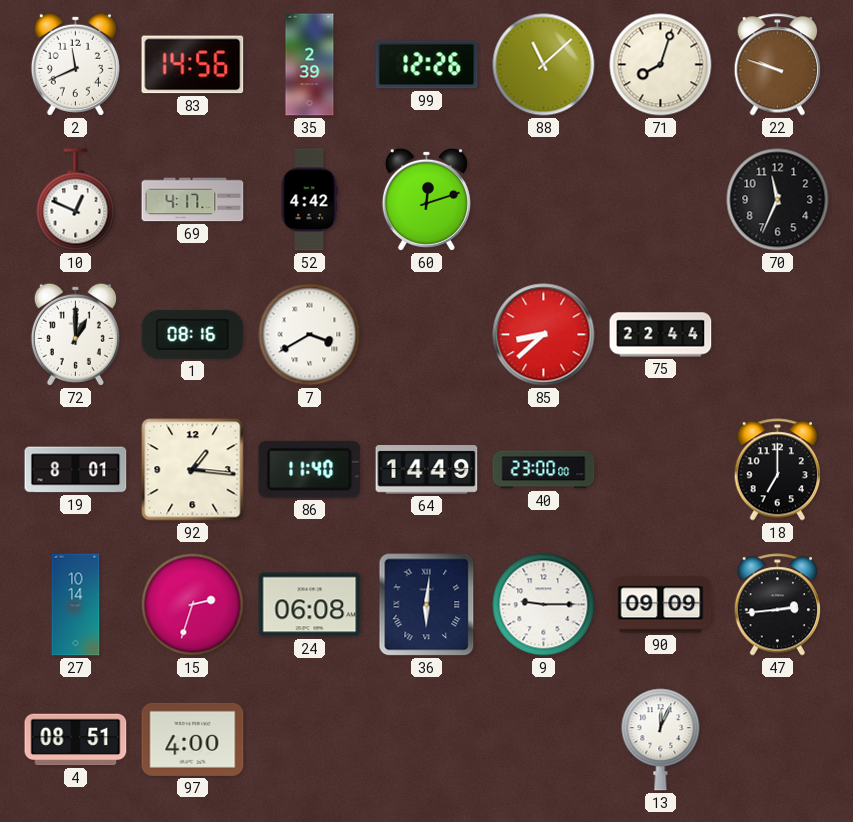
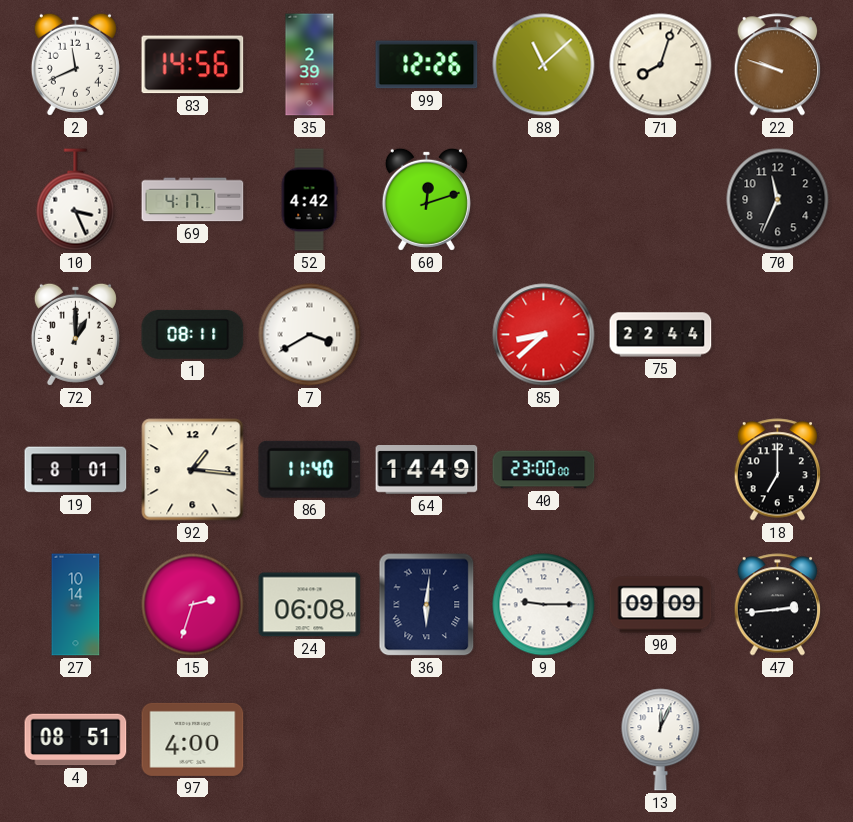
10: 12:49 -> 3:26
1: 08:16 -> 08:11
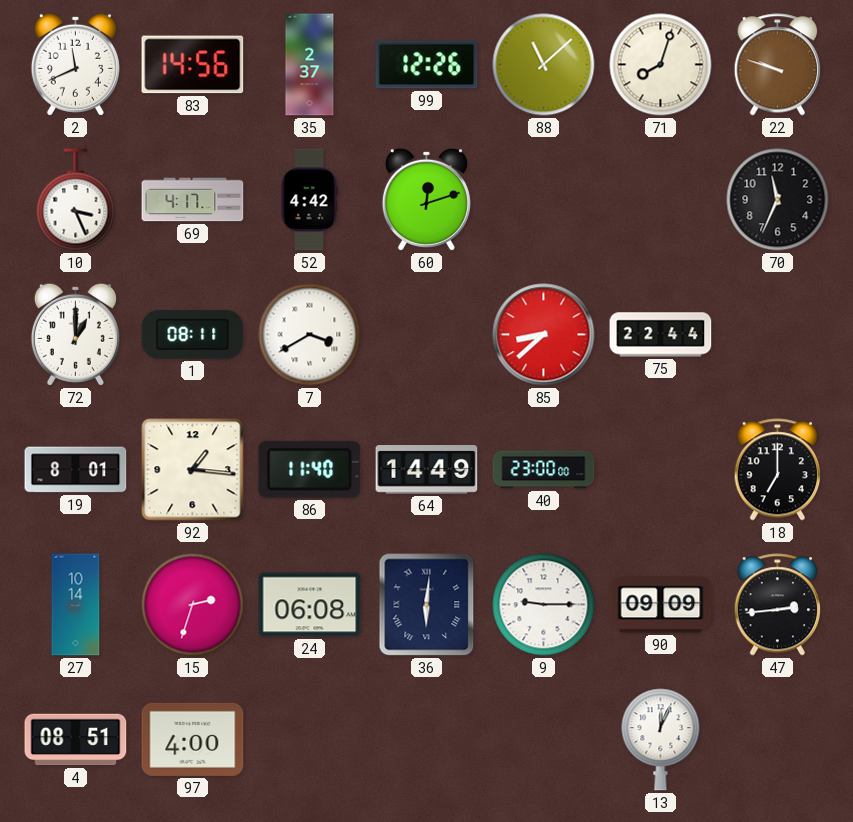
35: 2:39 -> 2:37
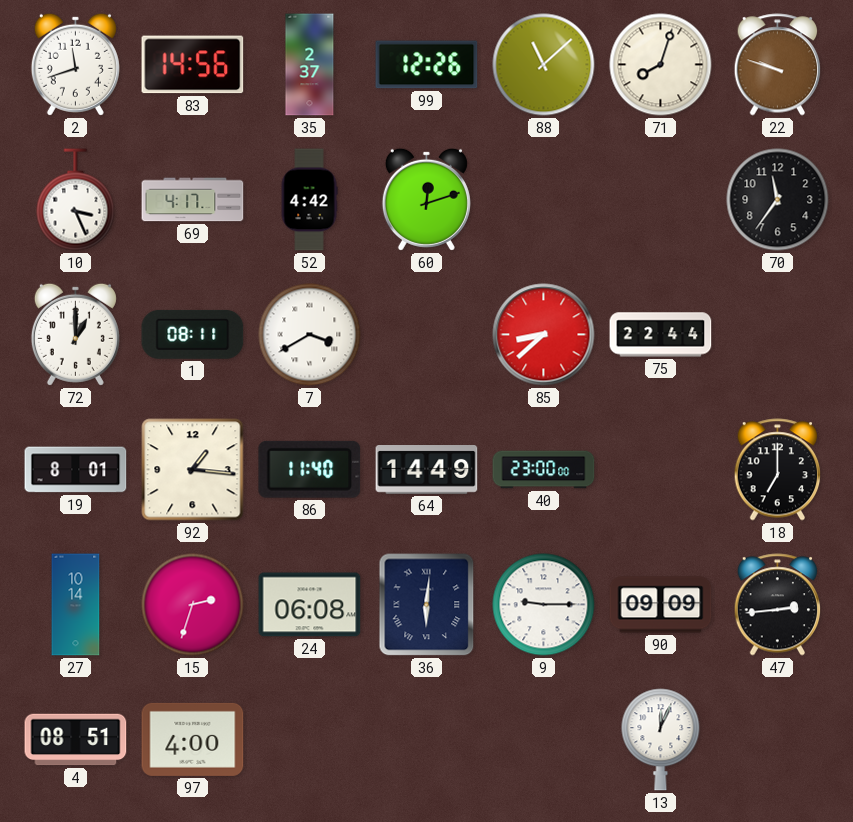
2: 11:41 -> 11:42
70: 11:34 -> 11:36
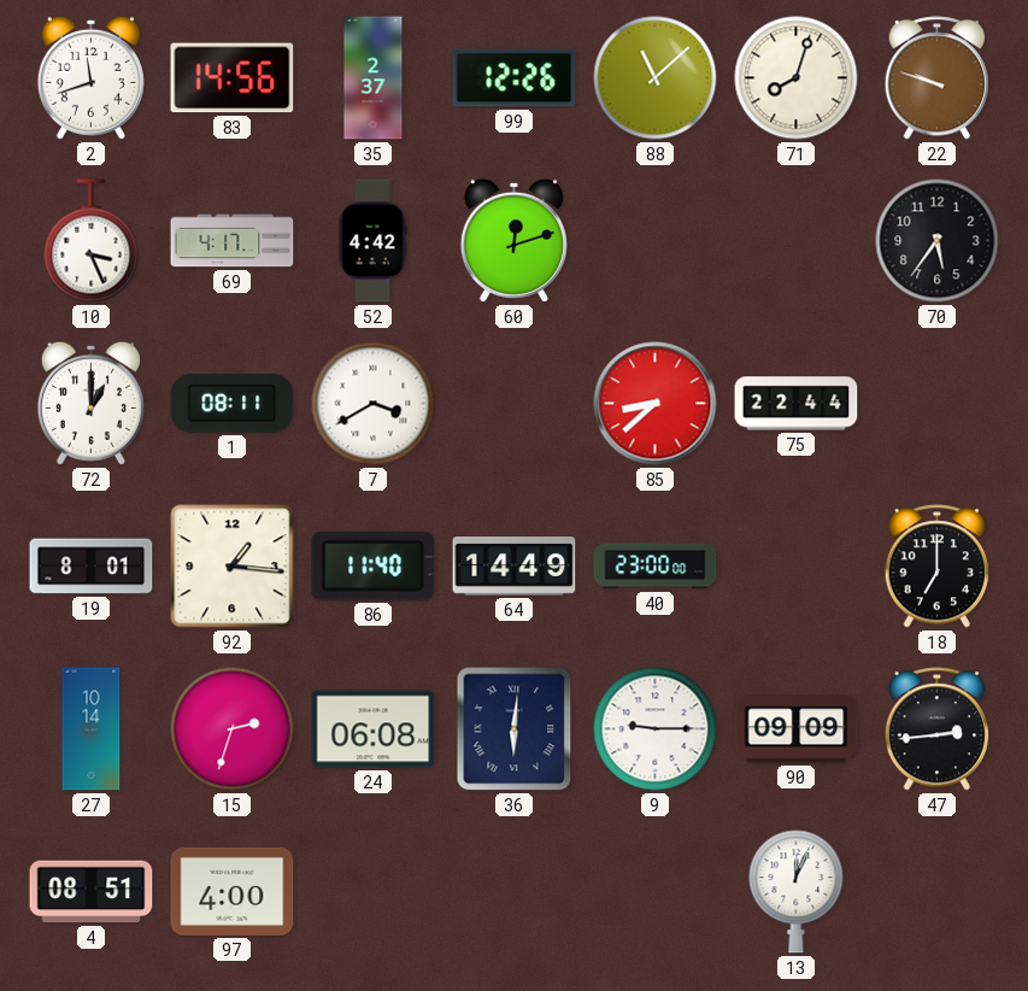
70: 11:36 -> 5:36
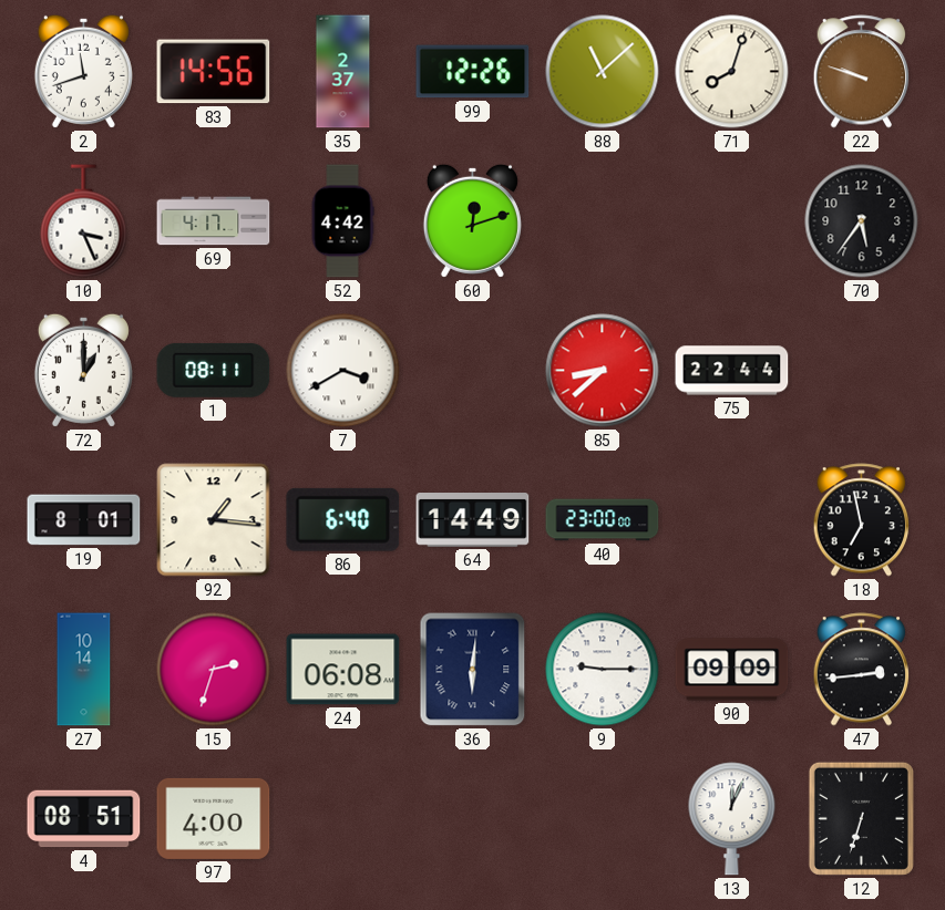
86: 11:40 -> 6:40
18: 7:00 -> 6:58
12: none -> 6:33
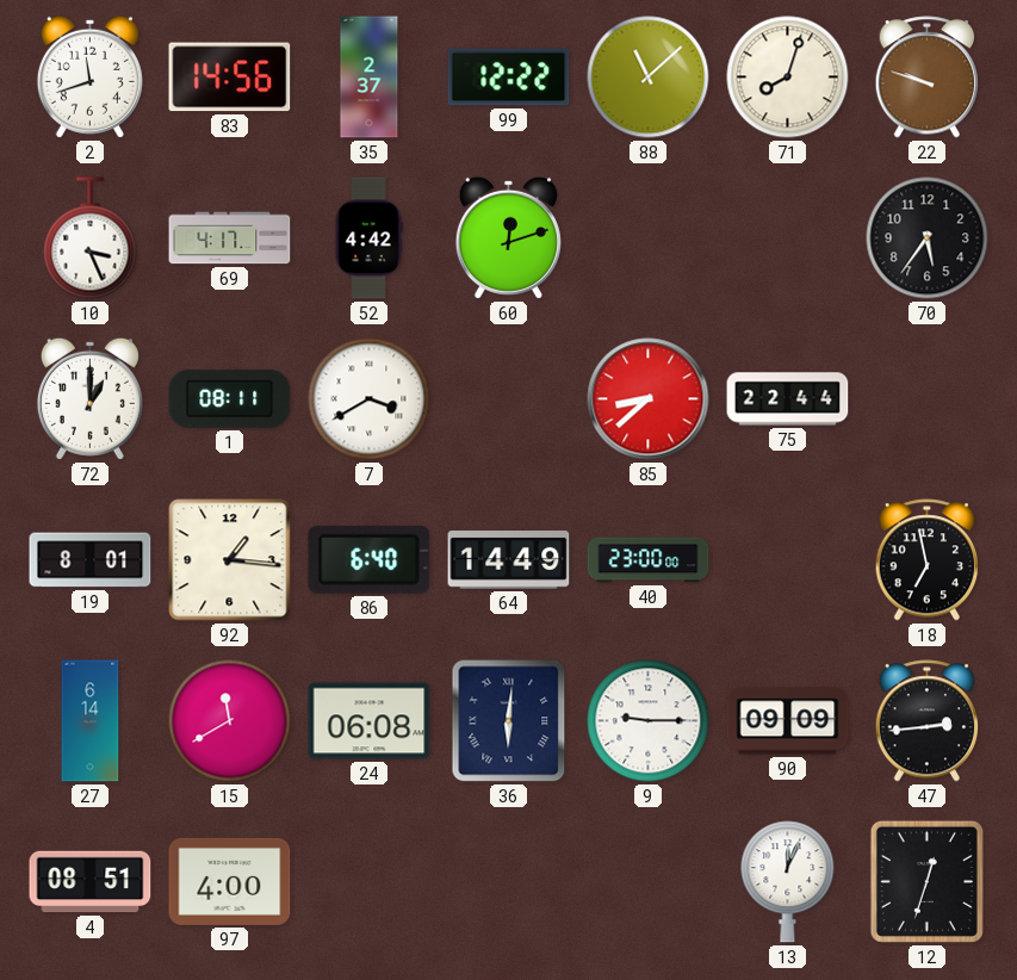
99: 12:26 -> 12:22
27: 10:14 -> 6:14
15: 2:33 -> 11:40
12: 6:33 -> 12:33
